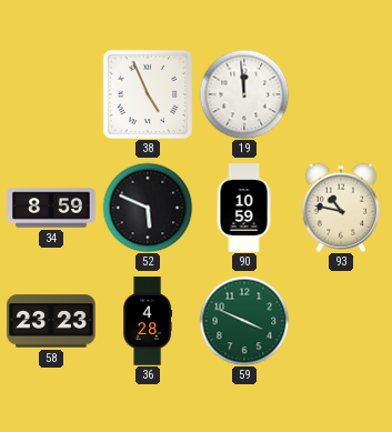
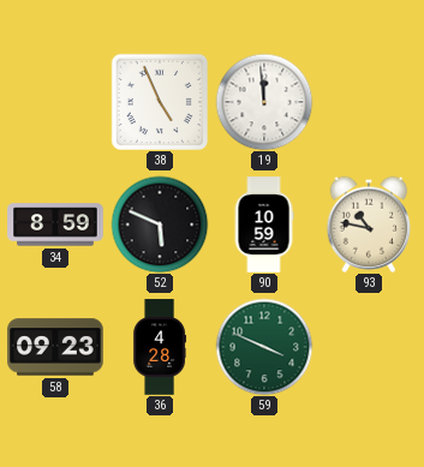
58: 23:23 -> 09:23
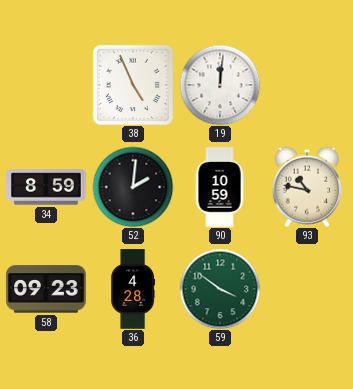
19: 11:59 -> 12:01
52: 5:49 -> 2:01
59: 3:49 -> 3:51
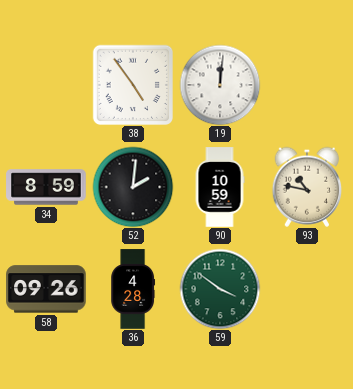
38: 4:56 -> 4:54
58: 09:23 -> 09:26
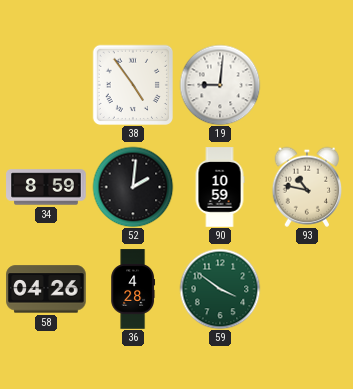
19: 12:01 -> 9:01
58: 09:26 -> 04:26
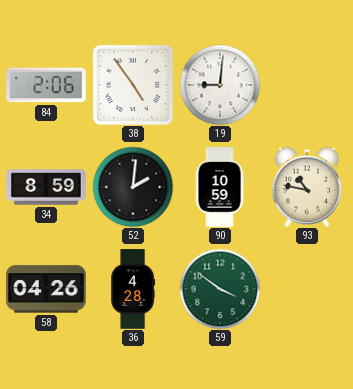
84: none -> 2:06
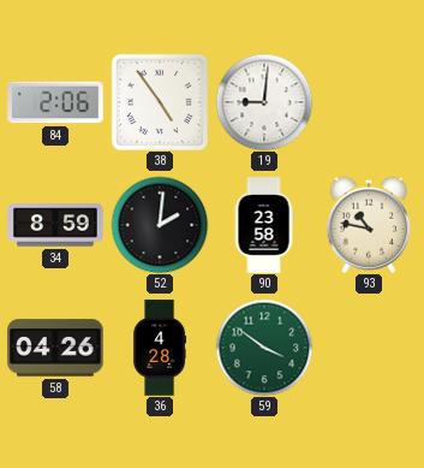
90: 10:59 -> 23:58
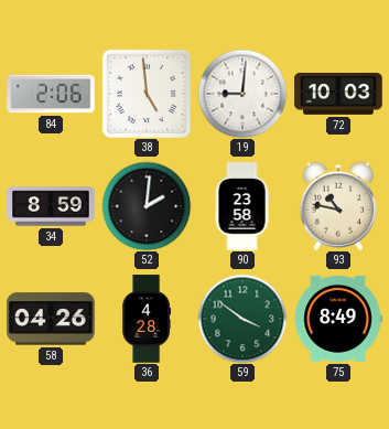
38: 4:54 -> 4:59
72: none -> 10:03
75: none -> 8:49
